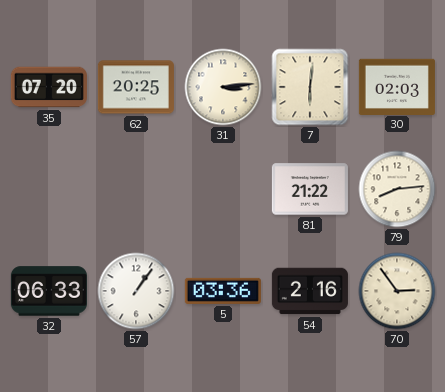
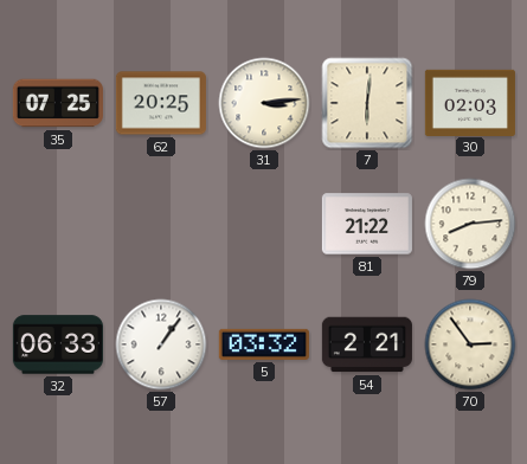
35: 07:20 -> 07:25
5: 03:36 -> 03:32
54: 2:16 -> 2:21
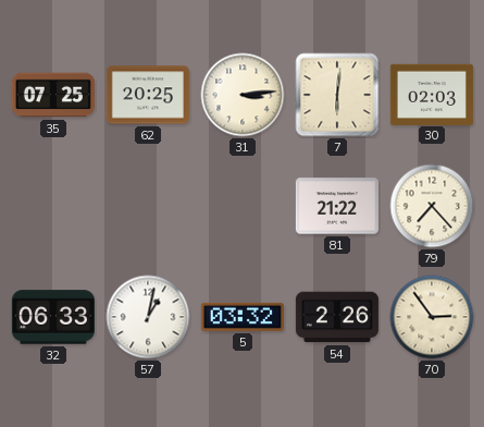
79: 8:14 -> 7:23
57: 1:06 -> 1:02
54: 2:21 -> 2:26
